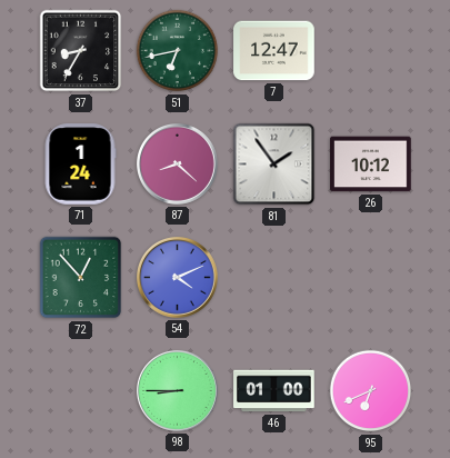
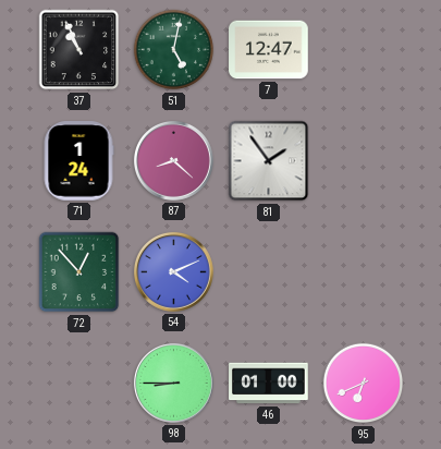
37: 8:35 -> 10:56
51: 6:43 -> 5:02
26: 10:12 -> none
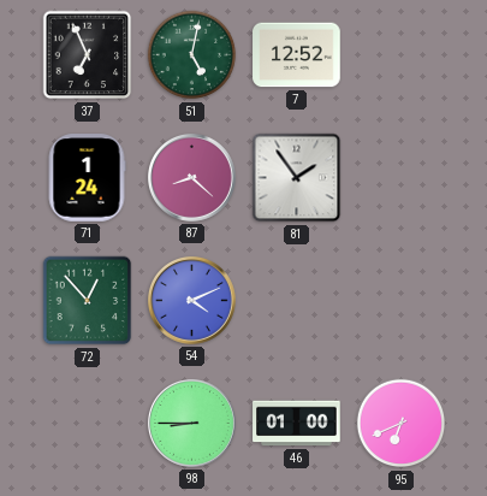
37: 10:56 -> 6:56
7: 12:47 -> 12:52
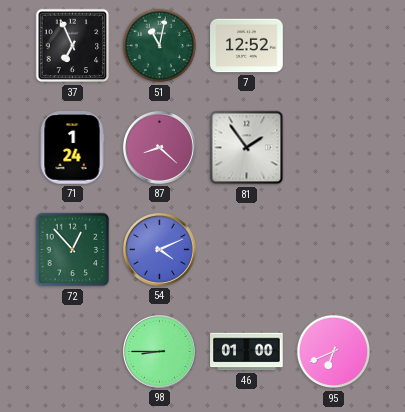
51: 5:02 -> 11:02
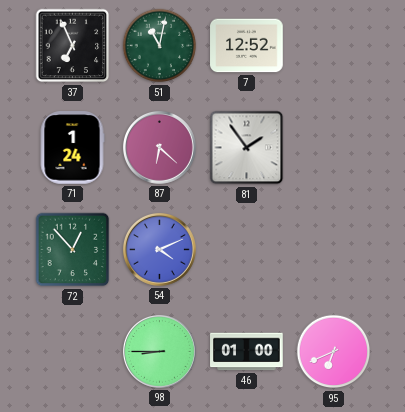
87: 8:22 -> 6:22
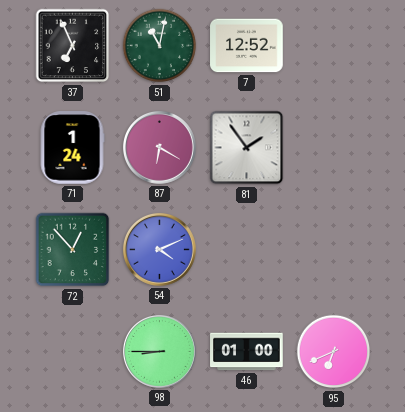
87: 6:22 -> 6:20
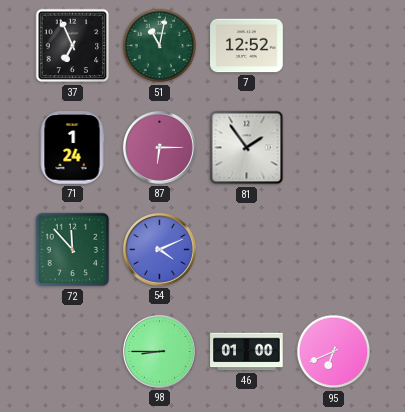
87: 6:20 -> 6:15
72: 12:53 -> 11:53
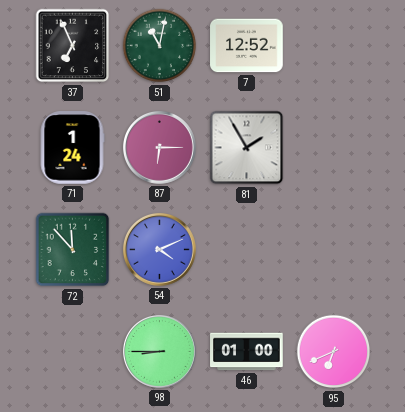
81: 1:54 -> 1:55
